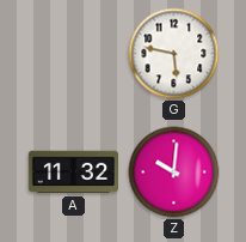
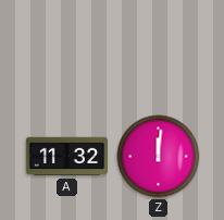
G: 5:47 -> none
Z: 10:01 -> 12:01
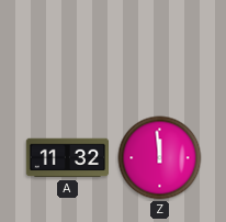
Z: 12:01 -> 11:59
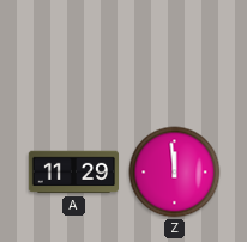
A: 11:32 -> 11:29
